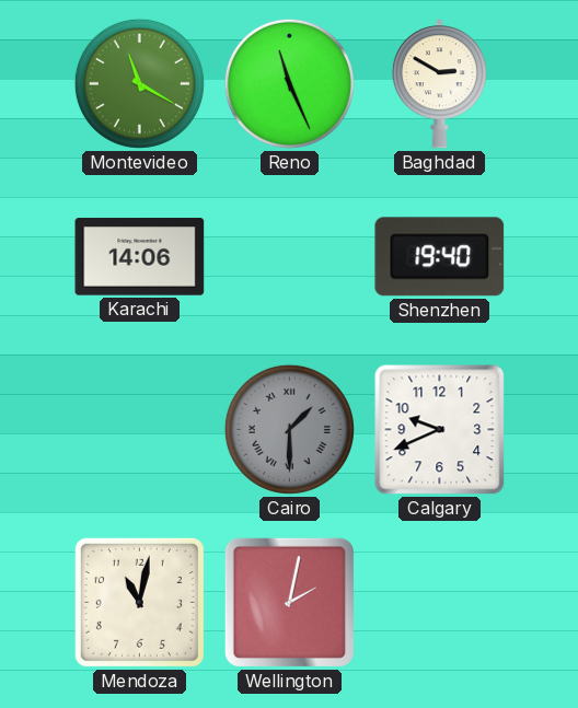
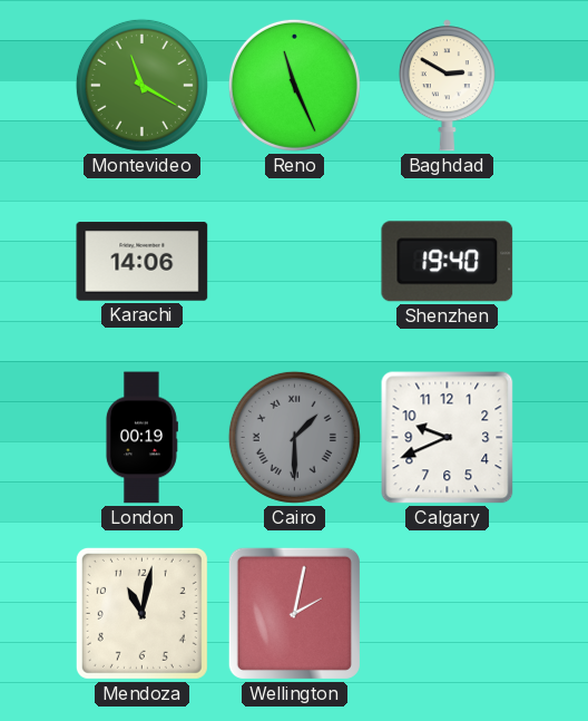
London: none -> 00:19
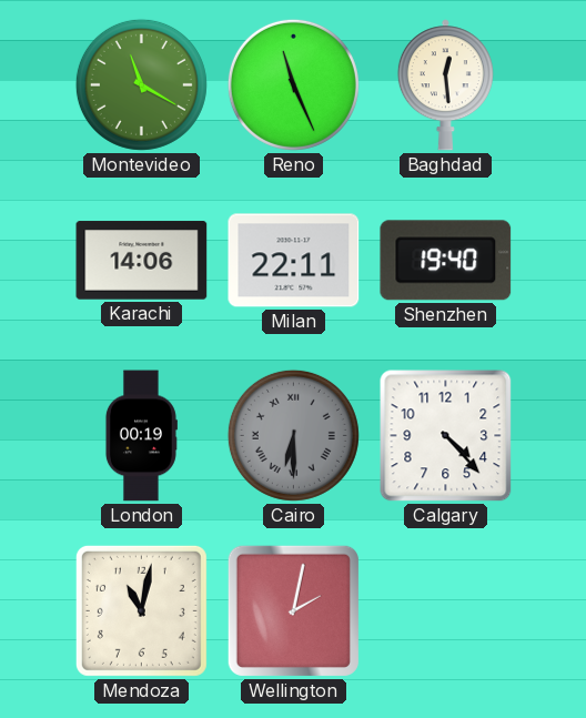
Baghdad: 2:50 -> 12:29
Milan: none -> 22:11
Cairo: 1:30 -> 6:30
Calgary: 9:41 -> 4:23
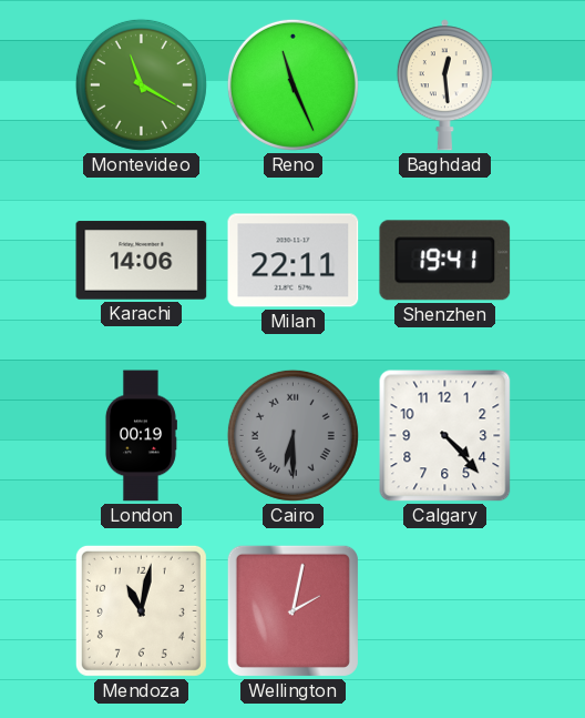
Shenzhen: 19:40 -> 19:41
